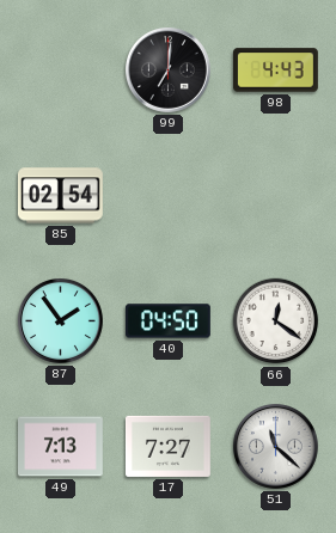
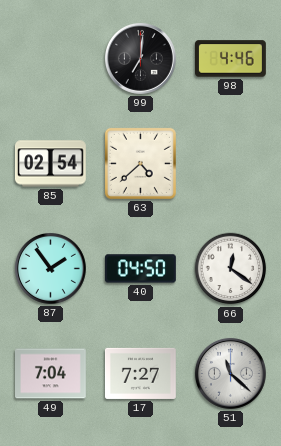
98: 4:43 -> 4:46
63: none -> 4:38
49: 7:13 -> 7:04
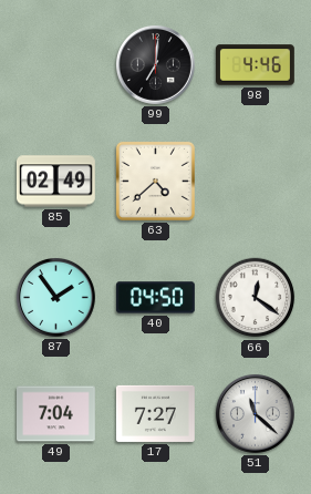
85: 02:54 -> 02:49
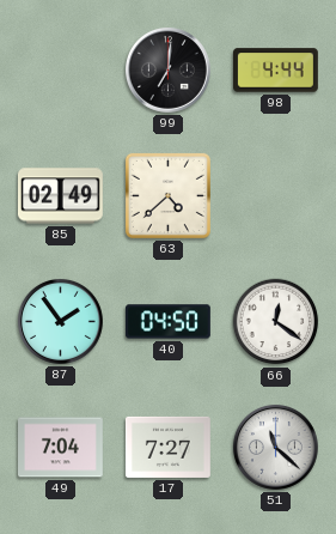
98: 4:46 -> 4:44
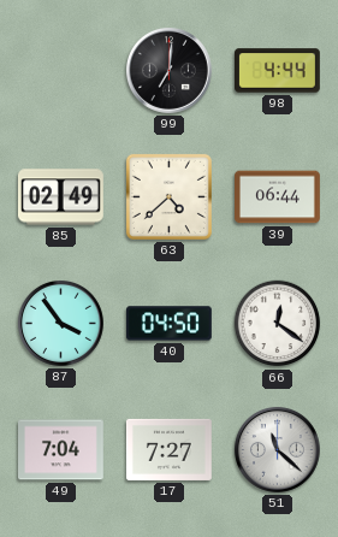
39: none -> 06:44
87: 1:54 -> 3:54
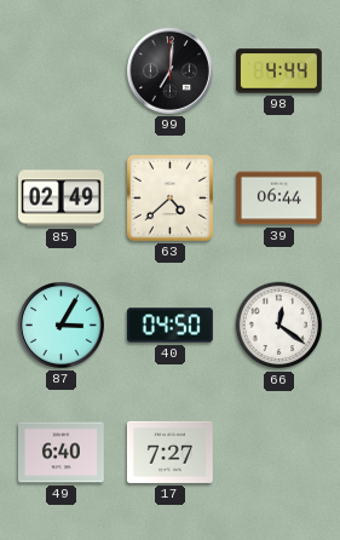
87: 3:54 -> 3:05
49: 7:04 -> 6:40
51: 11:22 -> none
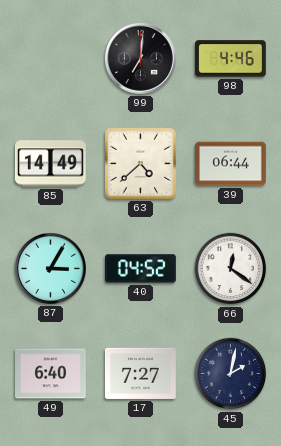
98: 4:44 -> 4:46
85: 02:49 -> 14:49
40: 04:50 -> 04:52
45: none -> 2:02
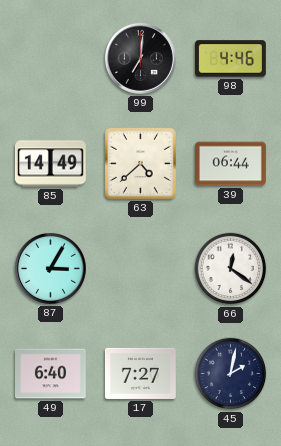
40: 04:52 -> none
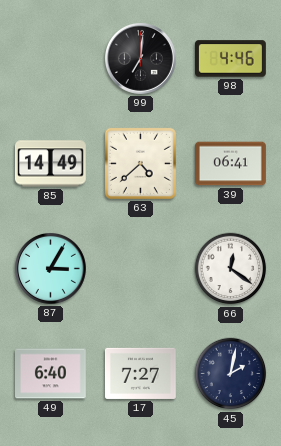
39: 06:44 -> 06:41
